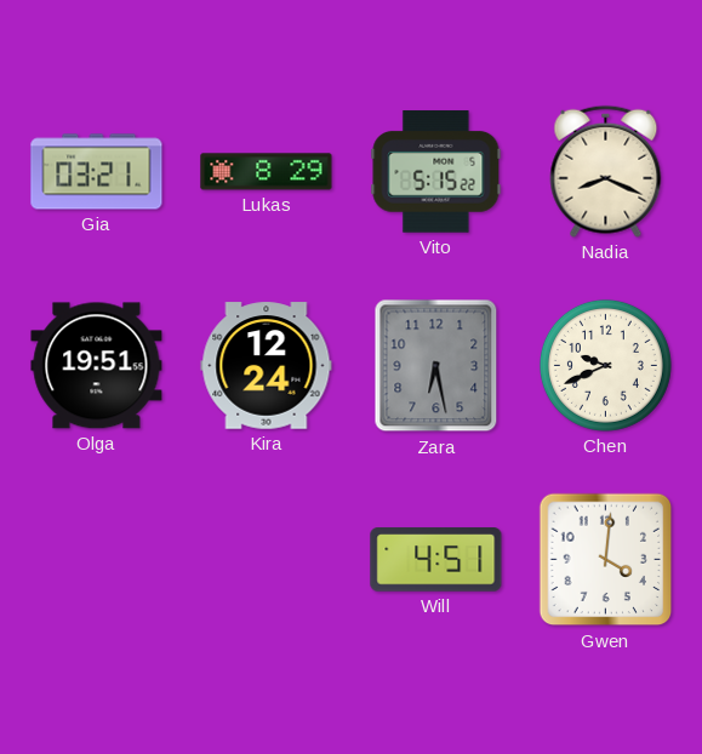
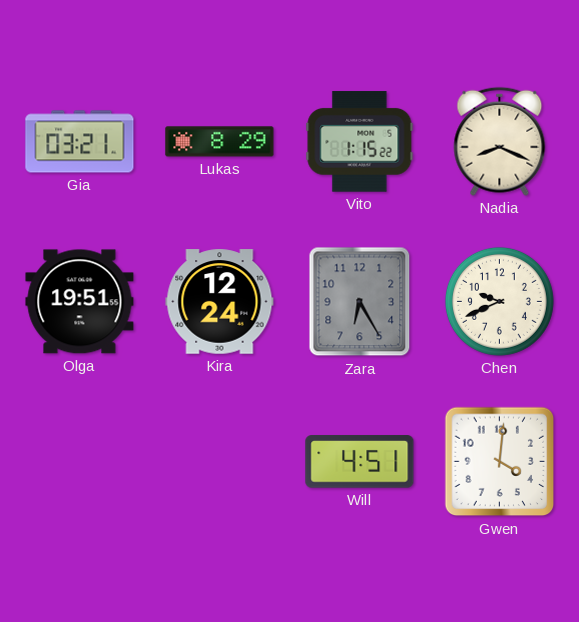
Vito: 5:15 -> 1:15
Zara: 6:28 -> 6:25
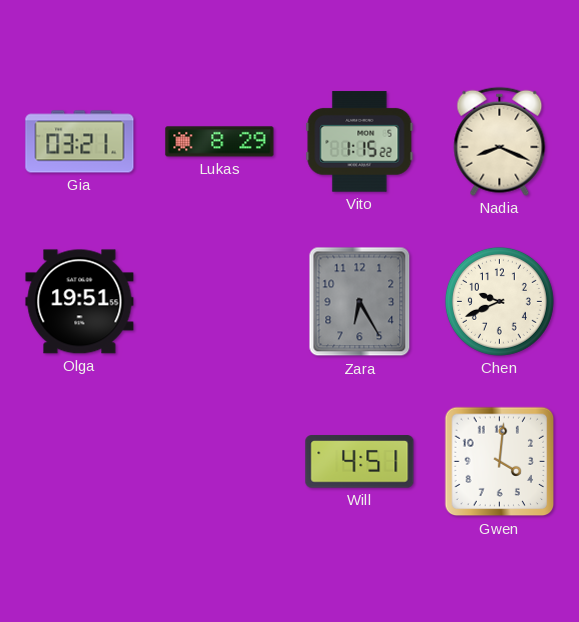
Kira: 12:24 -> none
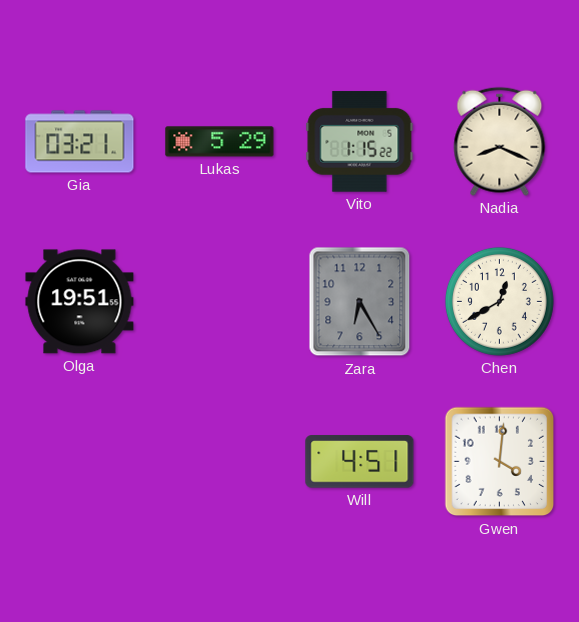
Lukas: 8:29 -> 5:29
Chen: 9:41 -> 12:40
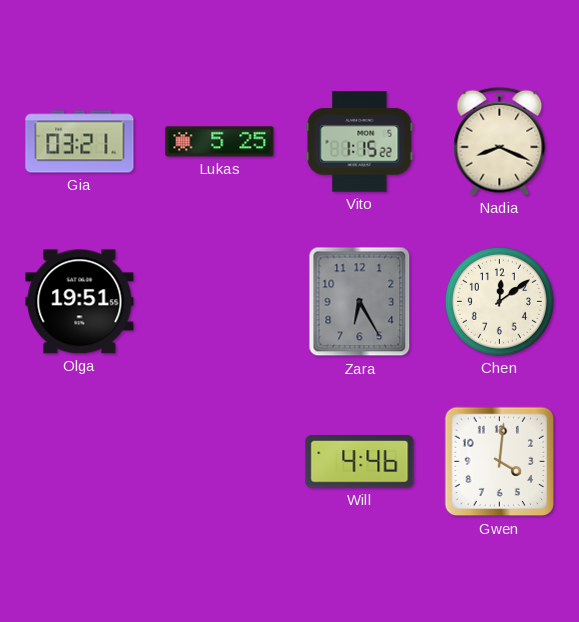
Lukas: 5:29 -> 5:25
Chen: 12:40 -> 12:09
Will: 4:51 -> 4:46
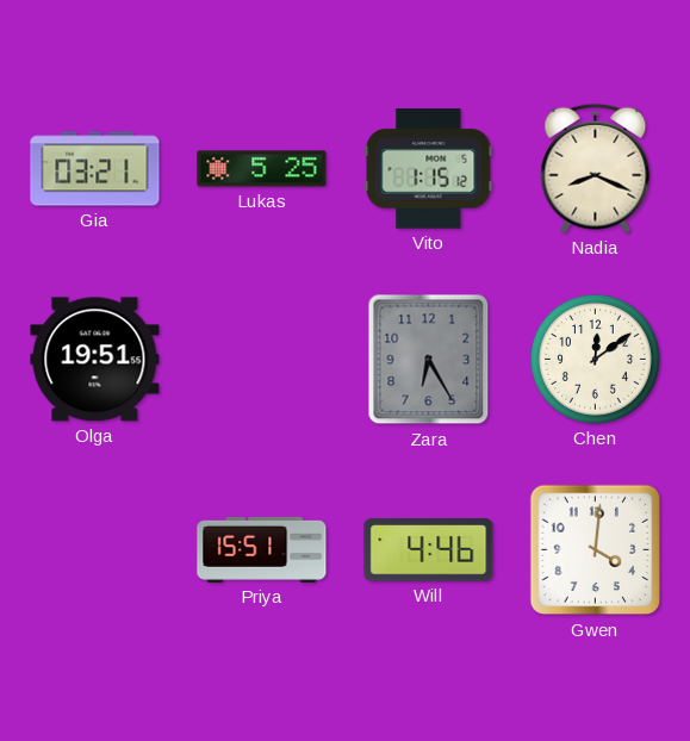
Vito: 1:15:22 -> 1:15:12
Priya: none -> 15:51
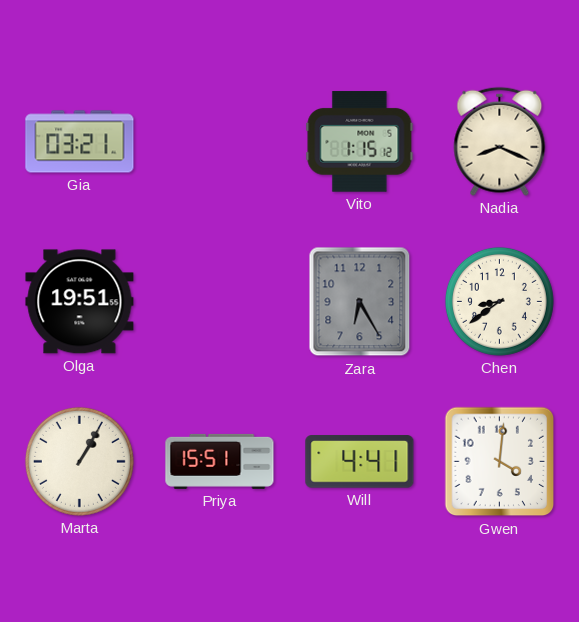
Lukas: 5:25 -> none
Chen: 12:09 -> 8:39
Marta: none -> 1:05
Will: 4:46 -> 4:41
